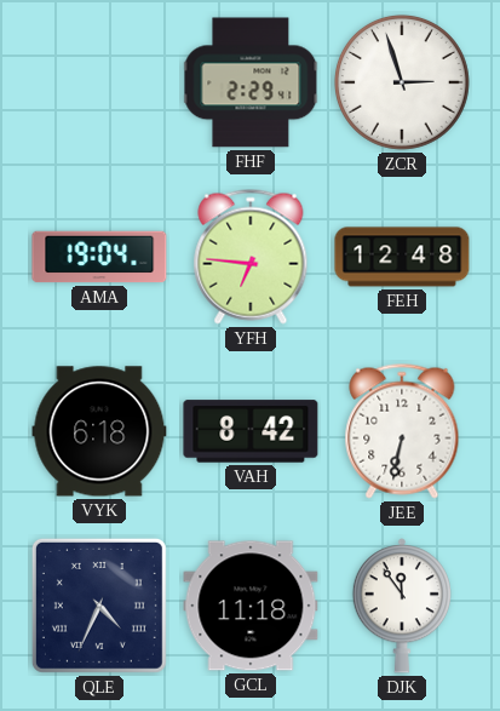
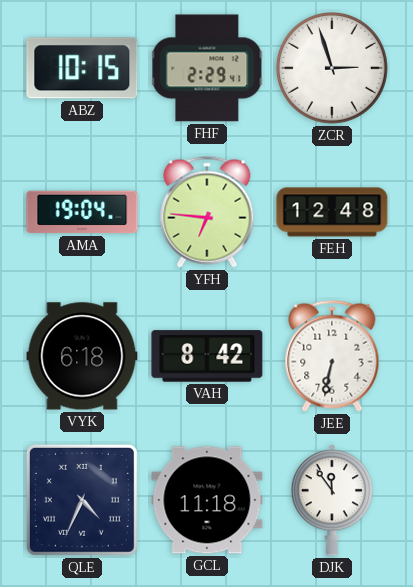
ABZ: none -> 10:15
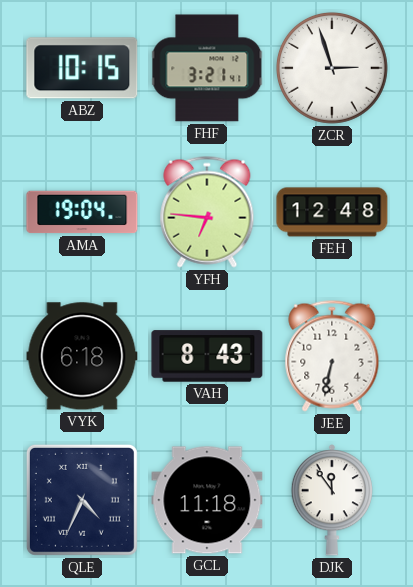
FHF: 2:29 -> 3:21
VAH: 8:42 -> 8:43
